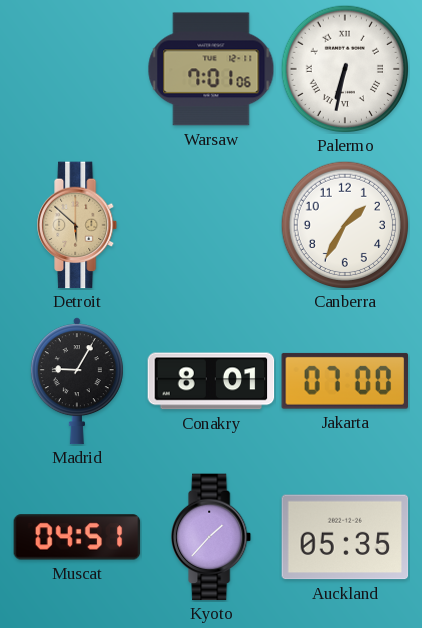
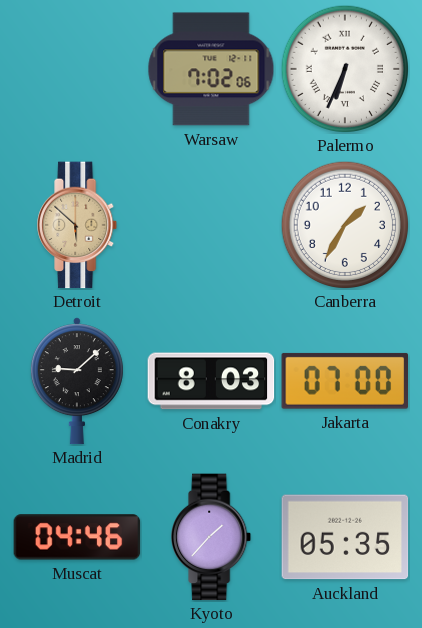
Warsaw: 7:01 -> 7:02
Palermo: 6:32 -> 6:34
Madrid: 9:05 -> 9:08
Conakry: 8:01 -> 8:03
Muscat: 04:51 -> 04:46
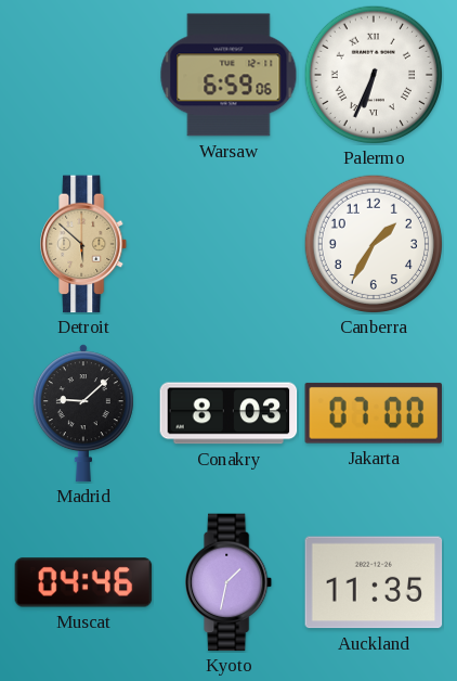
Warsaw: 7:02 -> 6:59
Kyoto: 1:37 -> 1:32
Auckland: 05:35 -> 11:35
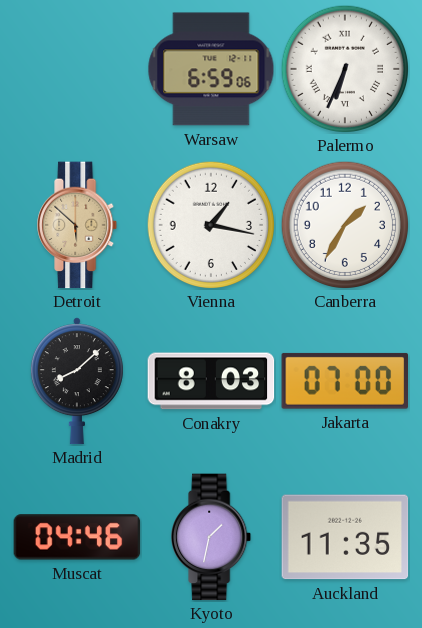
Vienna: none -> 1:17
Madrid: 9:08 -> 8:08
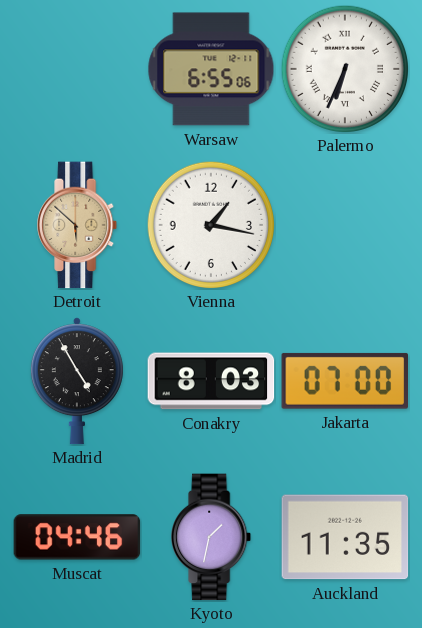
Warsaw: 6:59 -> 6:55
Canberra: 1:35 -> none
Madrid: 8:08 -> 4:55
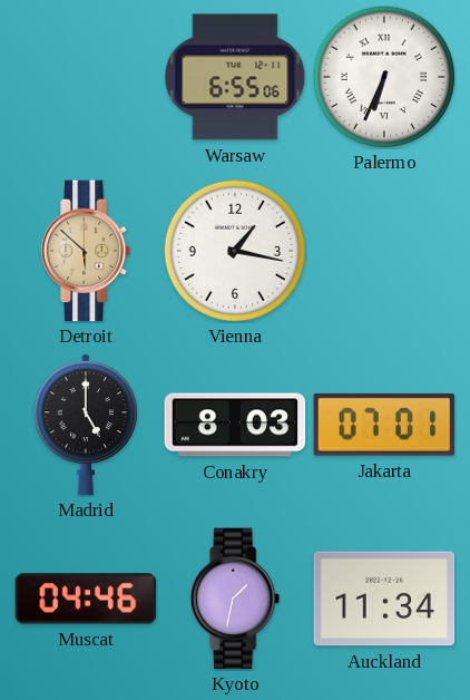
Madrid: 4:55 -> 5:00
Jakarta: 07:00 -> 07:01
Auckland: 11:35 -> 11:34
